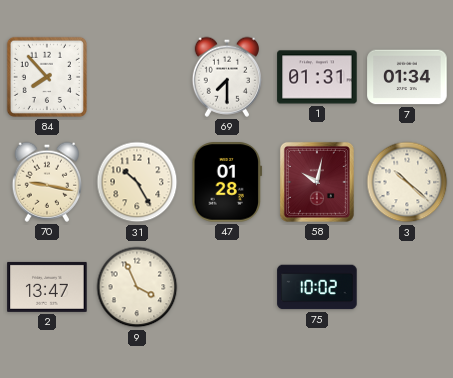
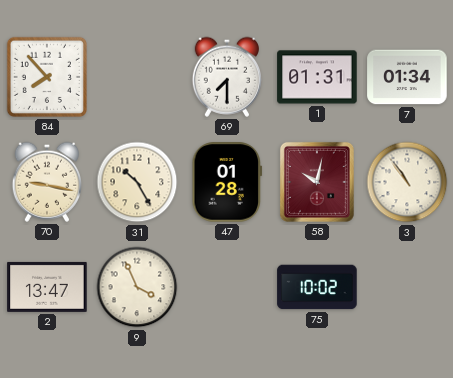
3: 10:22 -> 10:54
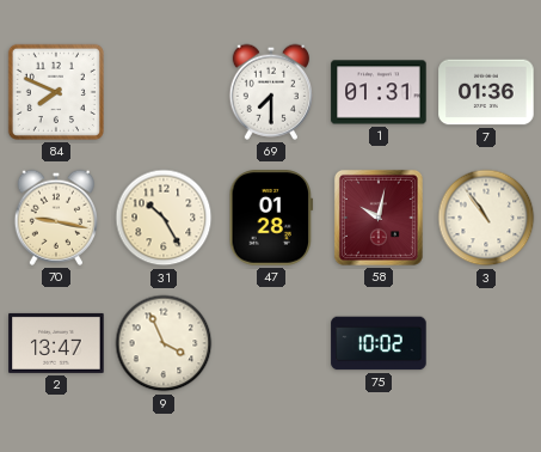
84: 7:53 -> 7:49
7: 01:34 -> 01:36
